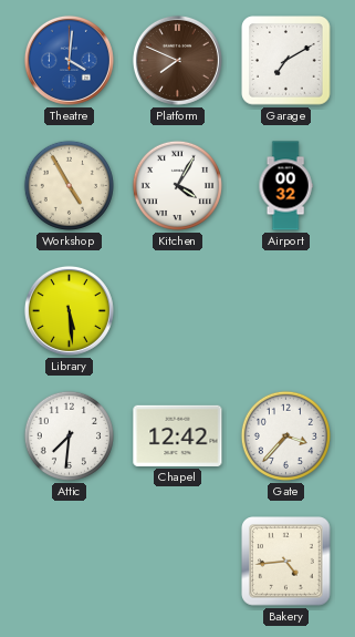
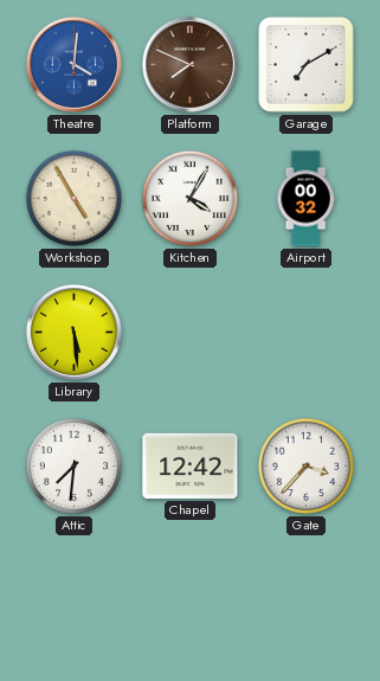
Bakery: 4:44 -> none
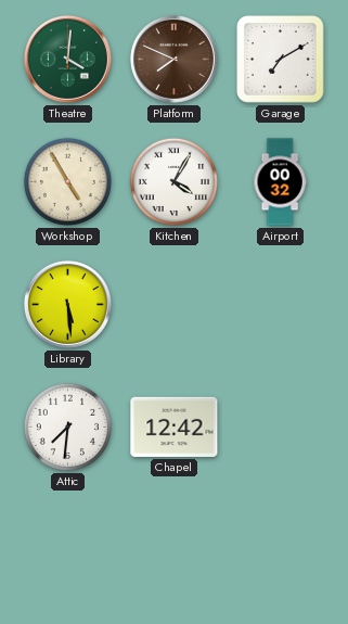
Theatre dial: blue -> green
Gate: 3:37 -> none
